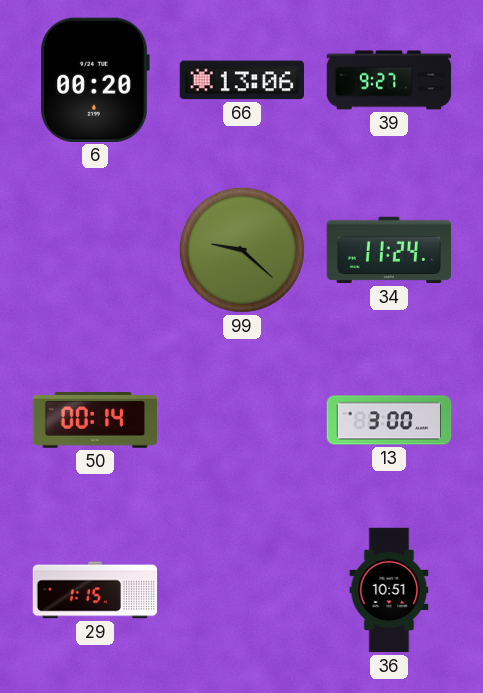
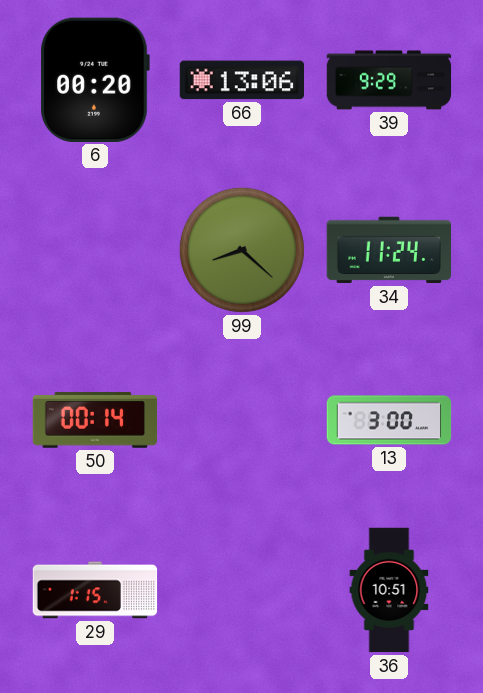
39: 9:27 -> 9:29
99: 9:22 -> 8:22
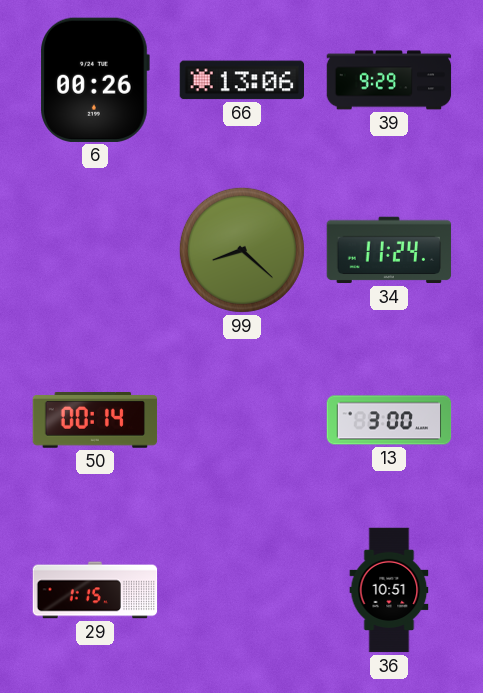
6: 00:20 -> 00:26
